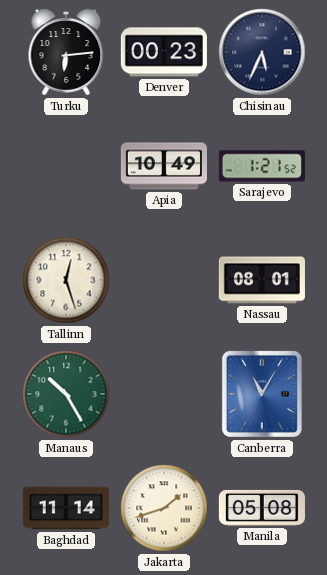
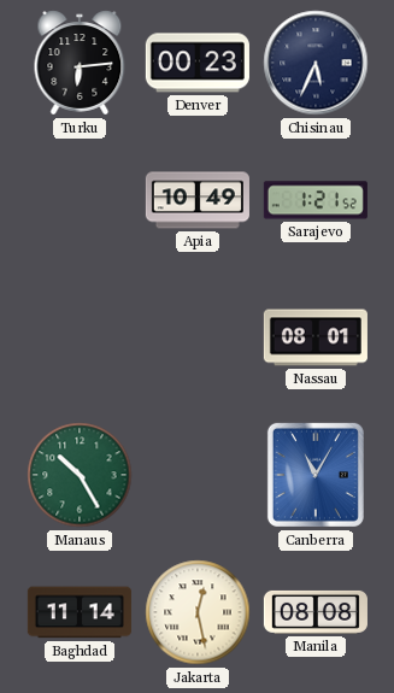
Tallinn: 12:27 -> none
Jakarta: 1:42 -> 12:28
Manila: 05:08 -> 08:08
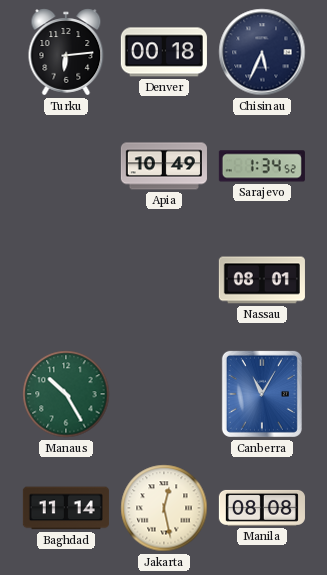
Denver: 00:23 -> 00:18
Sarajevo: 1:21 -> 1:34
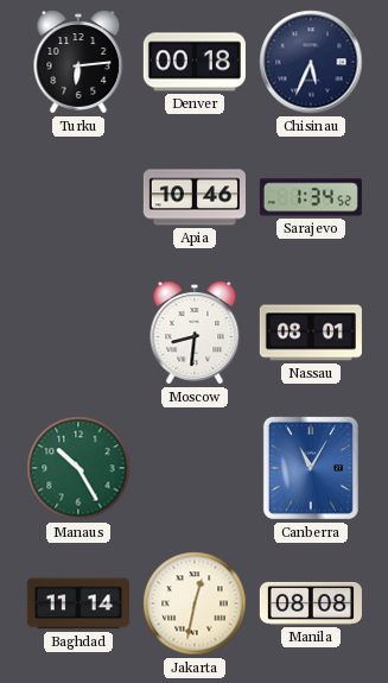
Apia: 10:49 -> 10:46
Moscow: none -> 8:31
Jakarta: 12:28 -> 12:32
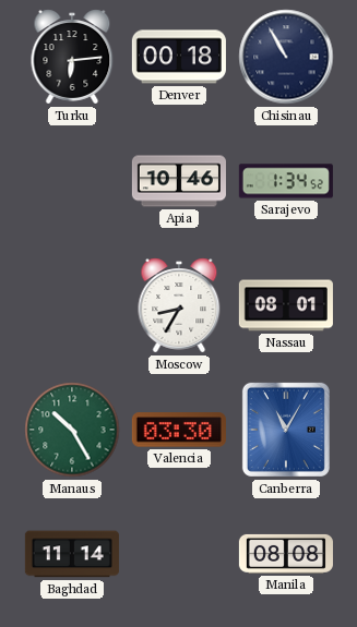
Chisinau: 5:34 -> 10:55
Moscow: 8:31 -> 8:35
Valencia: none -> 03:30
Jakarta: 12:32 -> none
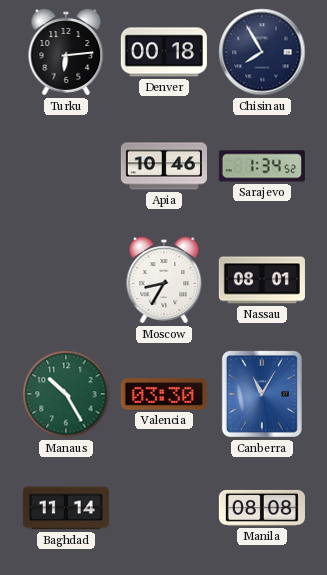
Chisinau: 10:55 -> 7:55
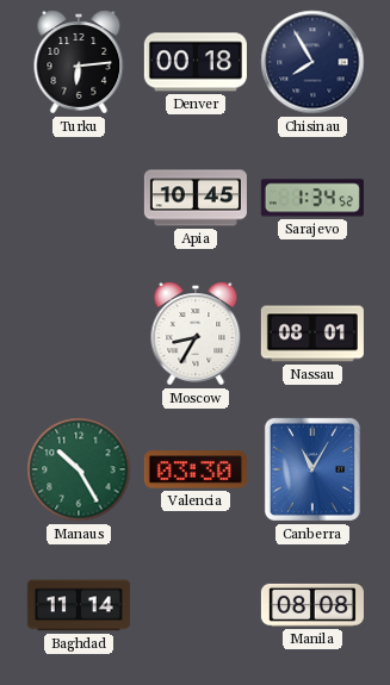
Apia: 10:46 -> 10:45
